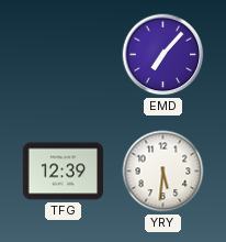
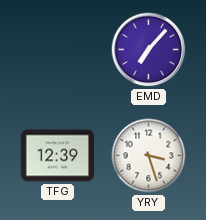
YRY: 5:31 -> 3:27
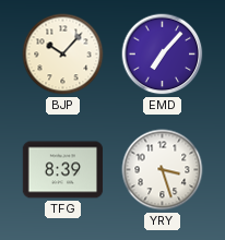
BJP: none -> 10:07
TFG: 12:39 -> 8:39
